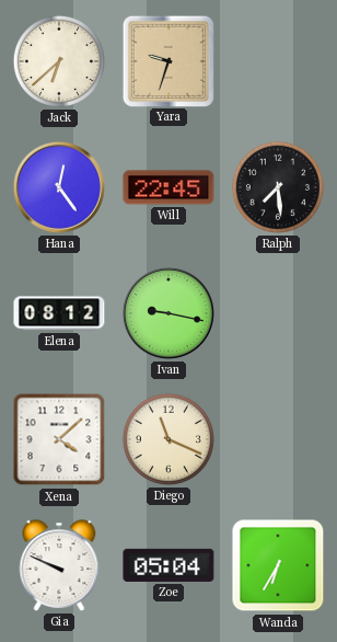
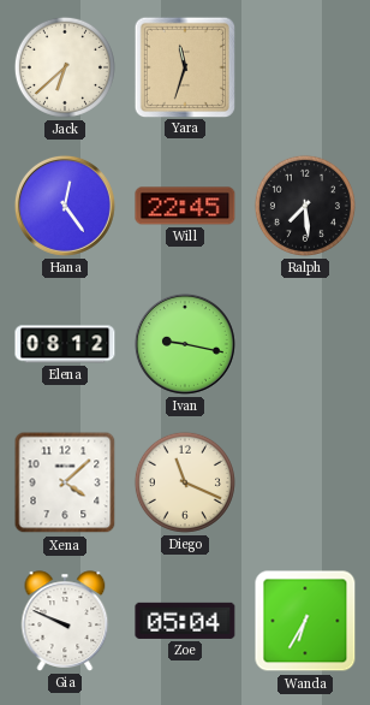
Yara: 9:33 -> 11:33
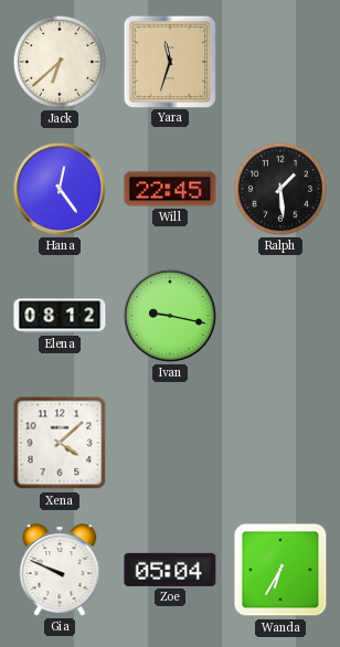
Ralph: 7:29 -> 1:29
Diego: 11:19 -> none
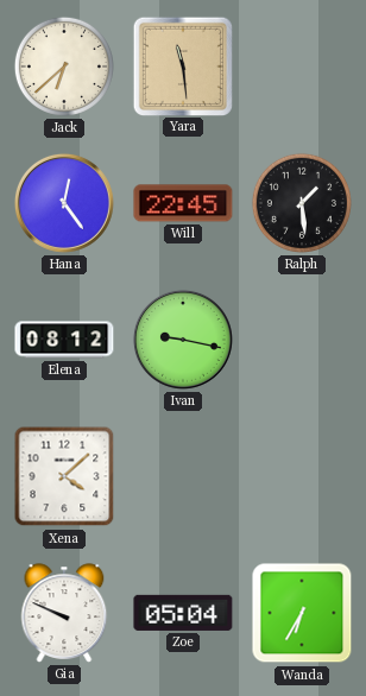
Yara: 11:33 -> 11:29
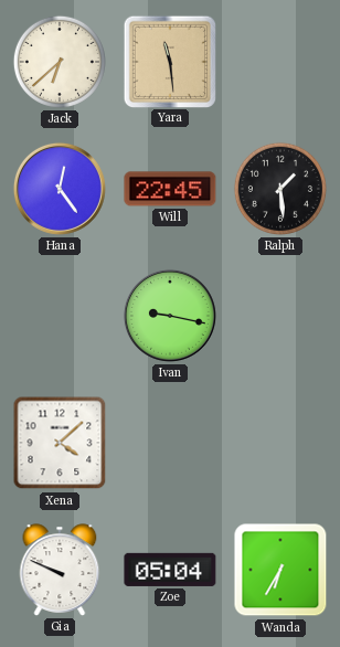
Elena: 08:12 -> none
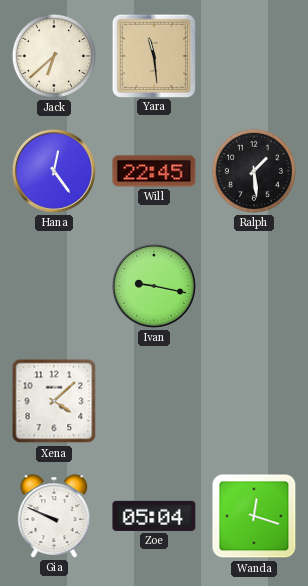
Wanda: 6:35 -> 12:18
